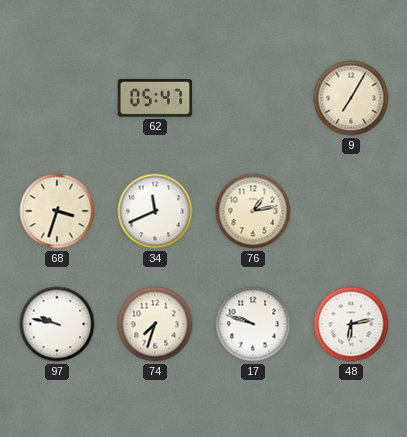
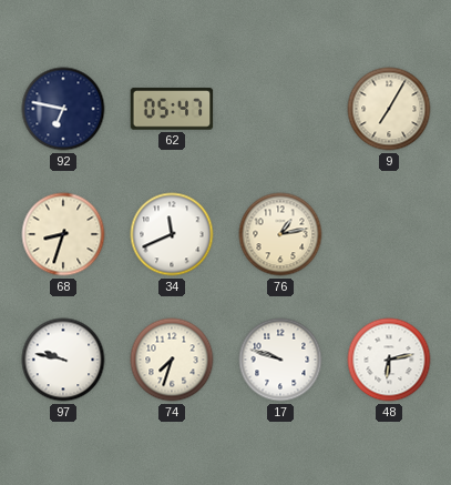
92: none -> 6:47
68: 3:33 -> 8:33
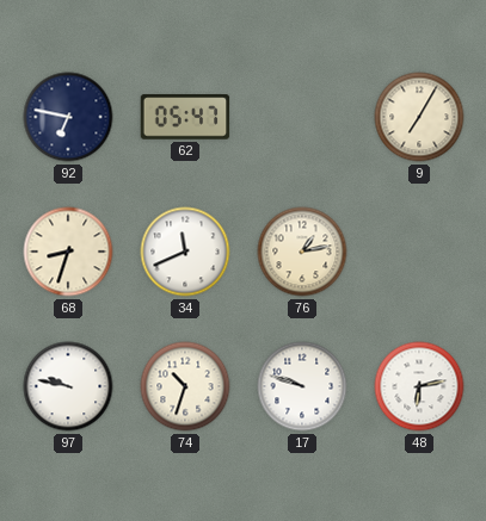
74: 7:33 -> 10:33
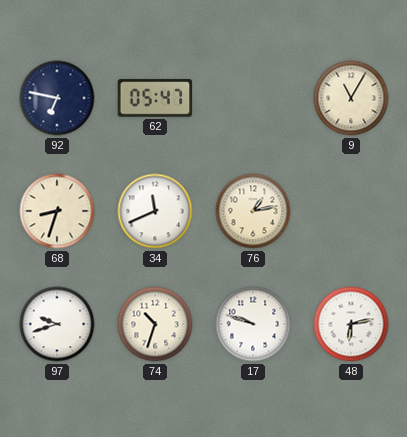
9: 7:05 -> 11:05
97: 9:47 -> 9:42
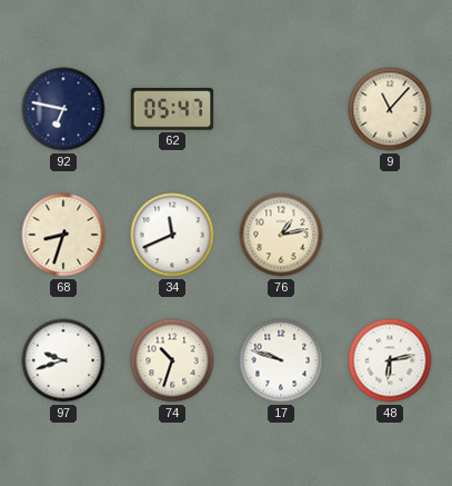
9: 11:05 -> 11:07
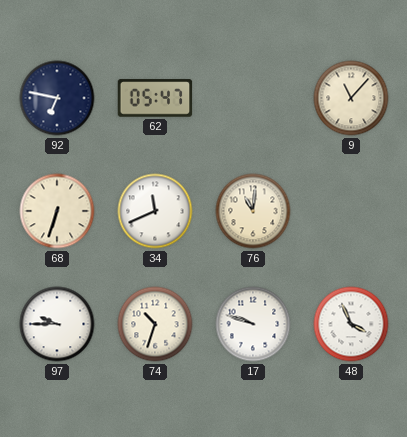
68: 8:33 -> 6:33
76: 1:13 -> 11:01
97: 9:42 -> 9:45
48: 6:13 -> 3:56
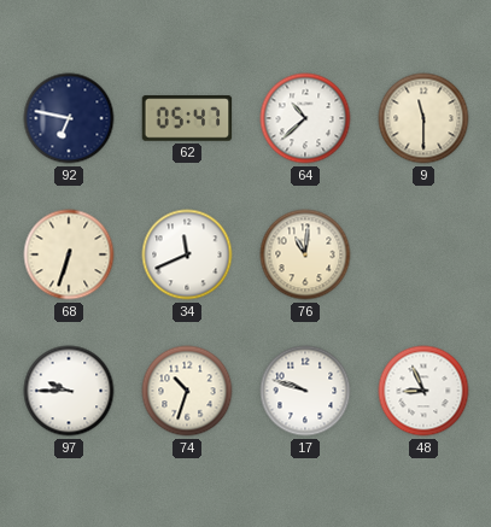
64: none -> 10:38
9: 11:07 -> 11:30
48: 3:56 -> 8:56
